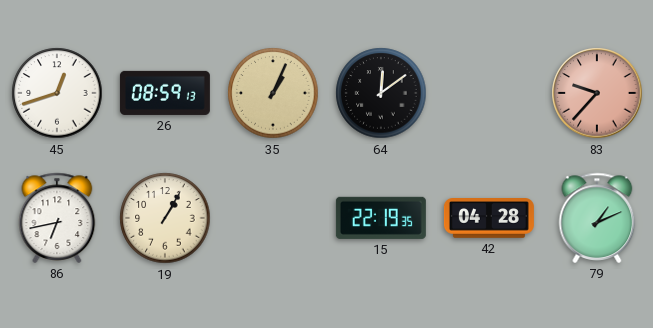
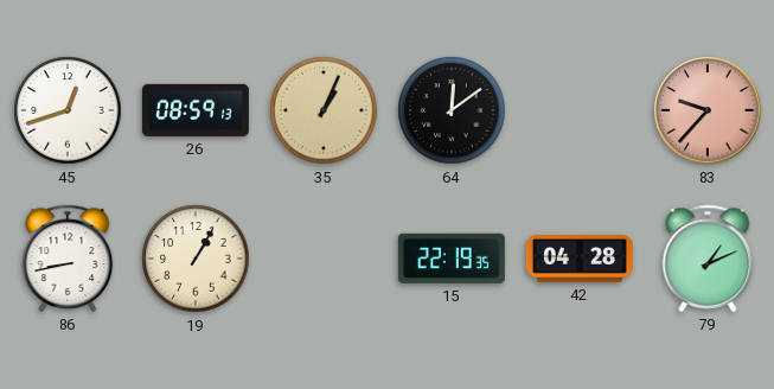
86: 6:43 -> 8:43
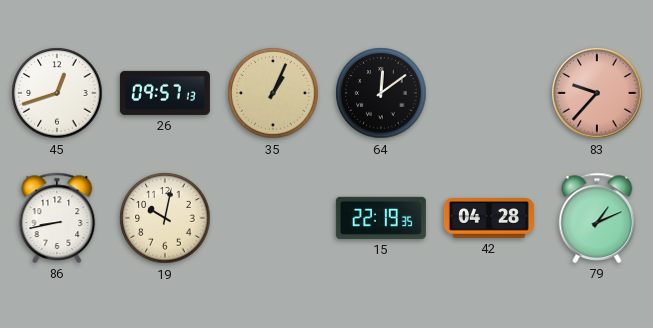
26: 08:59 -> 09:57
19: 1:05 -> 10:02
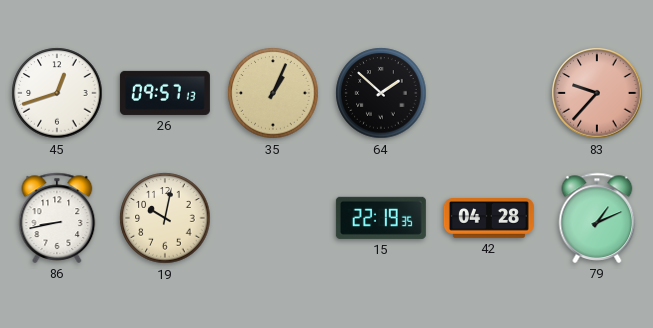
64: 12:09 -> 1:52
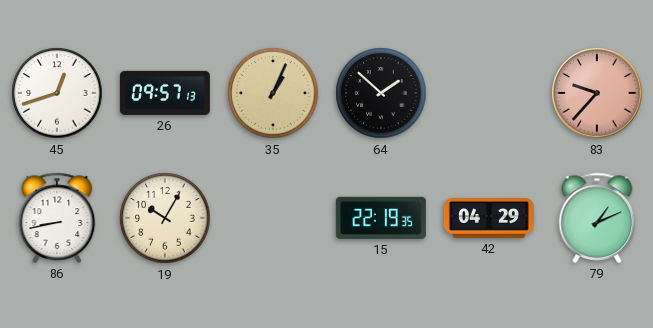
19: 10:02 -> 10:05
42: 04:28 -> 04:29
